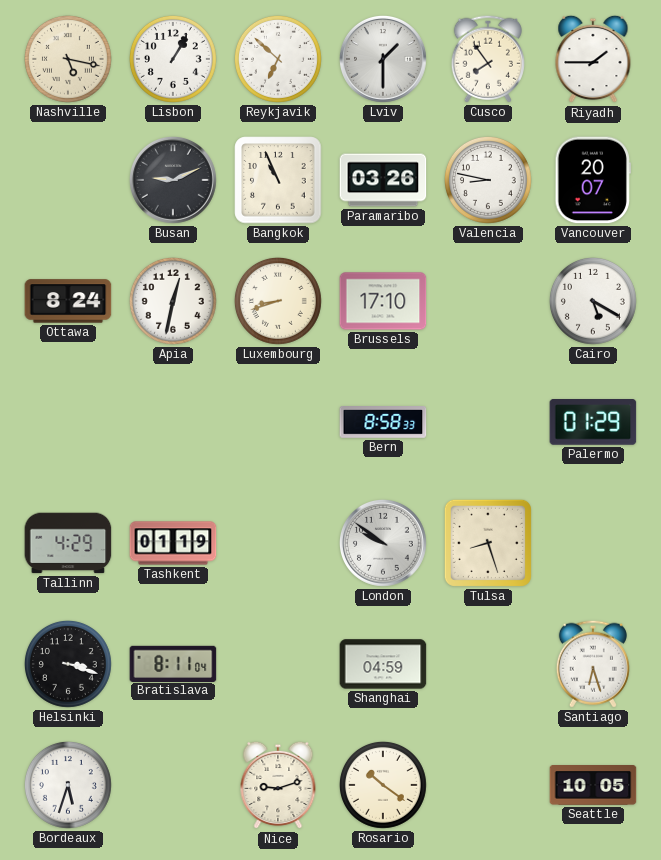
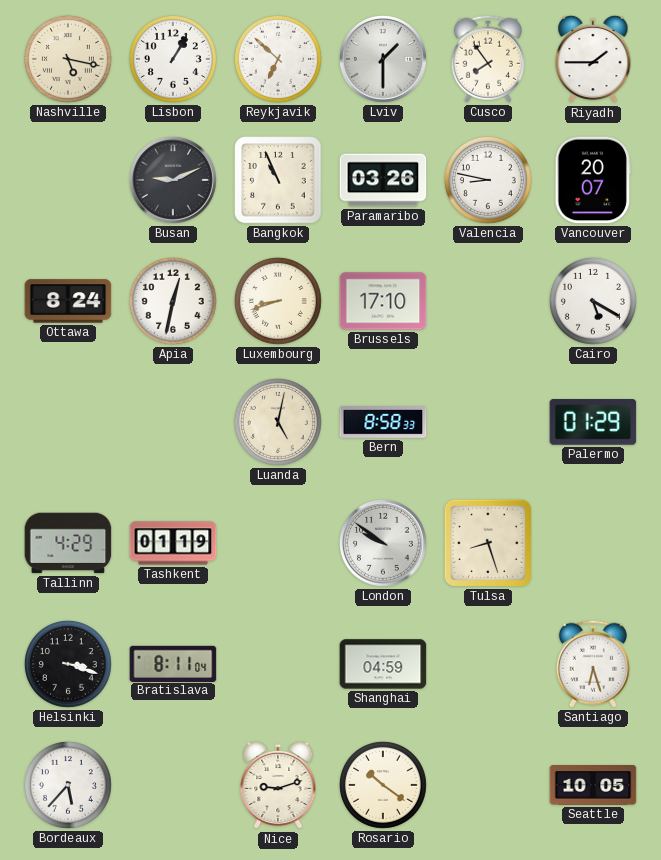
Luanda: none -> 5:02
Bordeaux: 5:33 -> 5:37
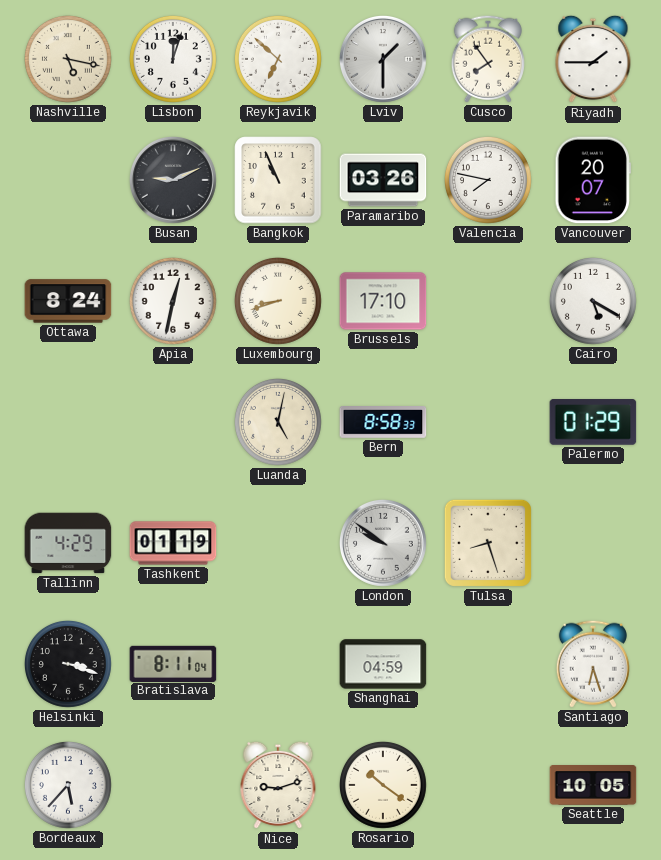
Lisbon: 1:05 -> 12:03
Valencia: 8:47 -> 7:47
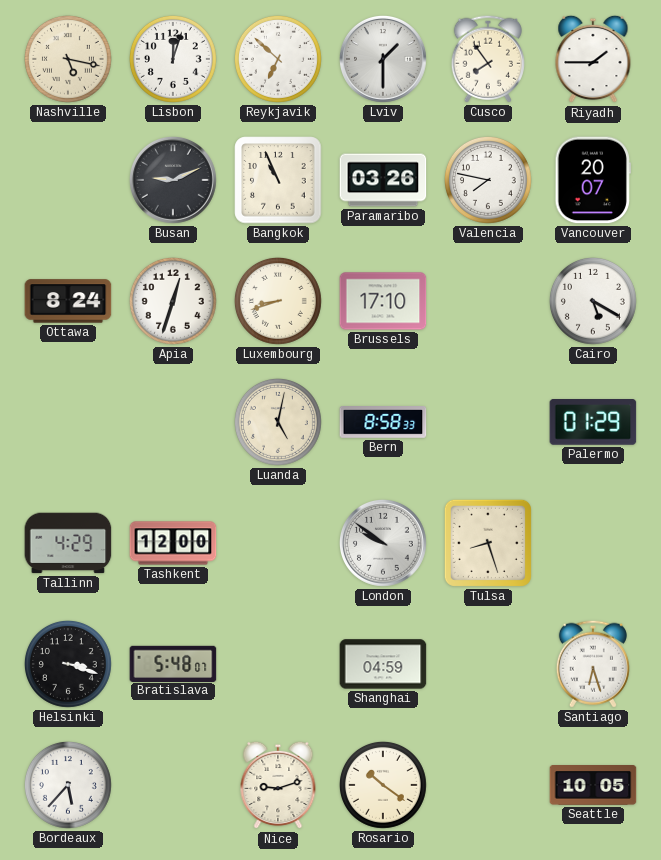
Apia: 12:32 -> 12:33
Tashkent: 01:19 -> 12:00
Bratislava: 8:11 -> 5:48
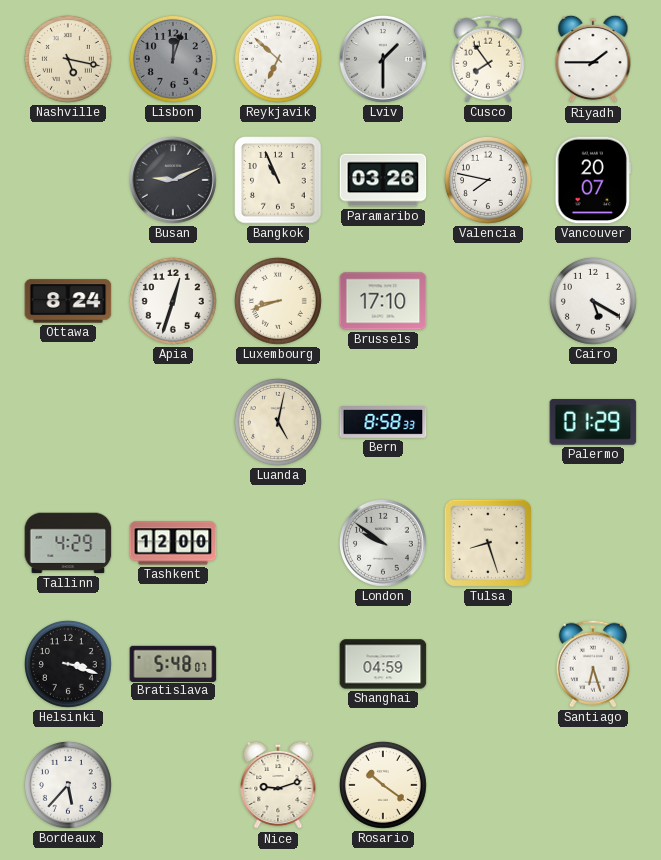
Lisbon dial: white -> grey
Seattle: 10:05 -> none
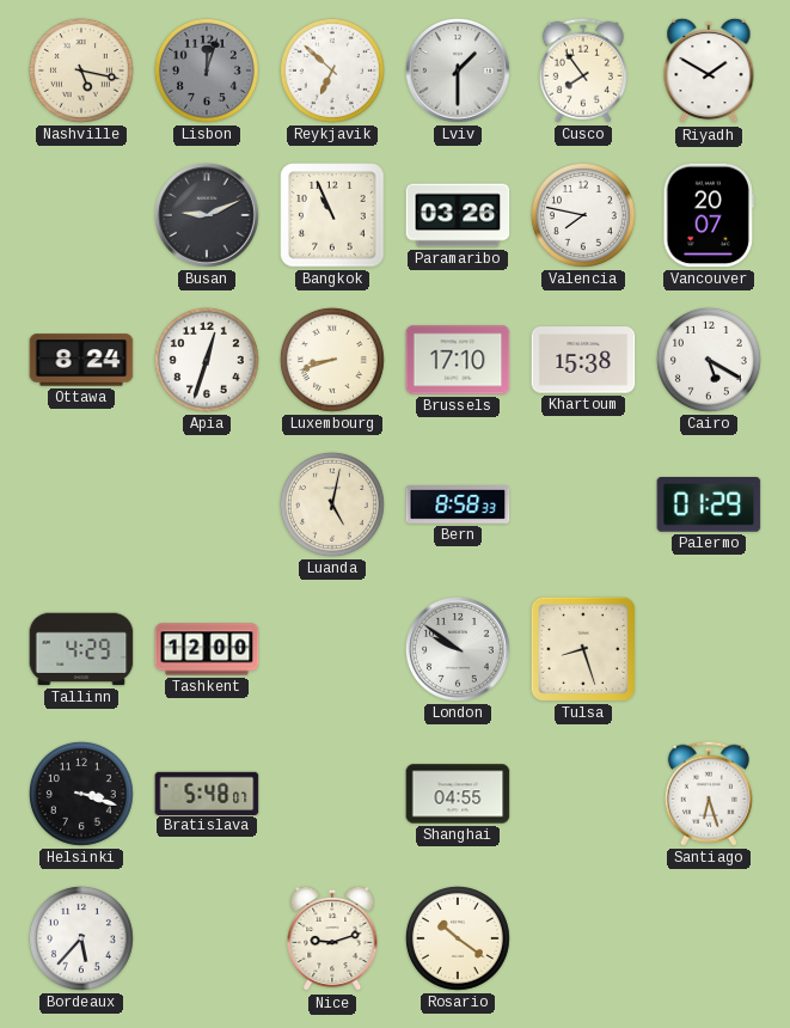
Riyadh: 1:45 -> 1:50
Khartoum: none -> 15:38
Shanghai: 04:59 -> 04:55
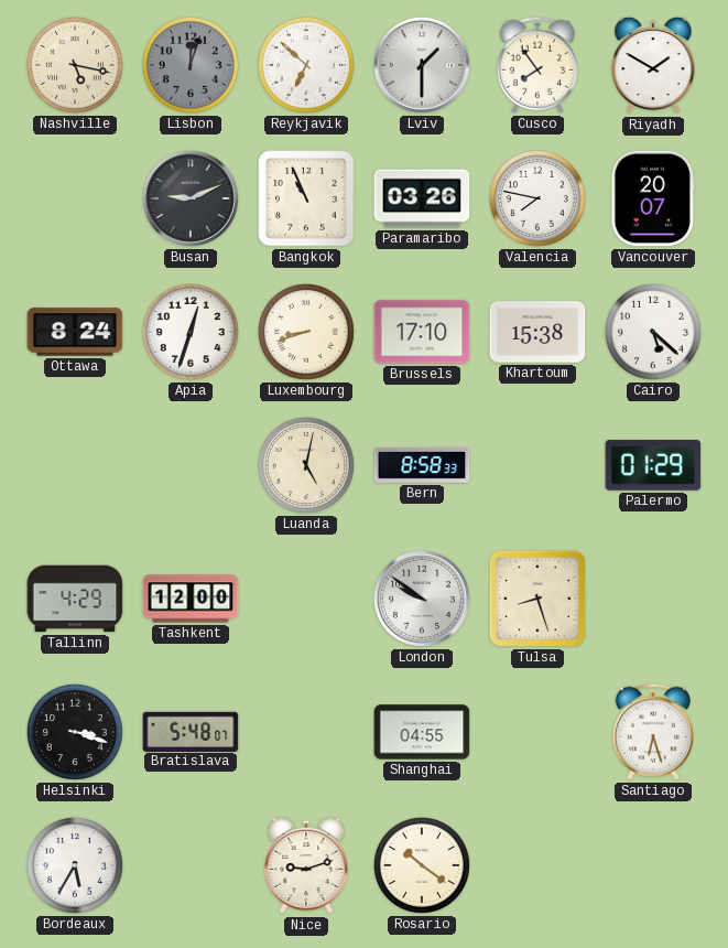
Cairo: 5:20 -> 5:22
Bordeaux: 5:37 -> 5:35
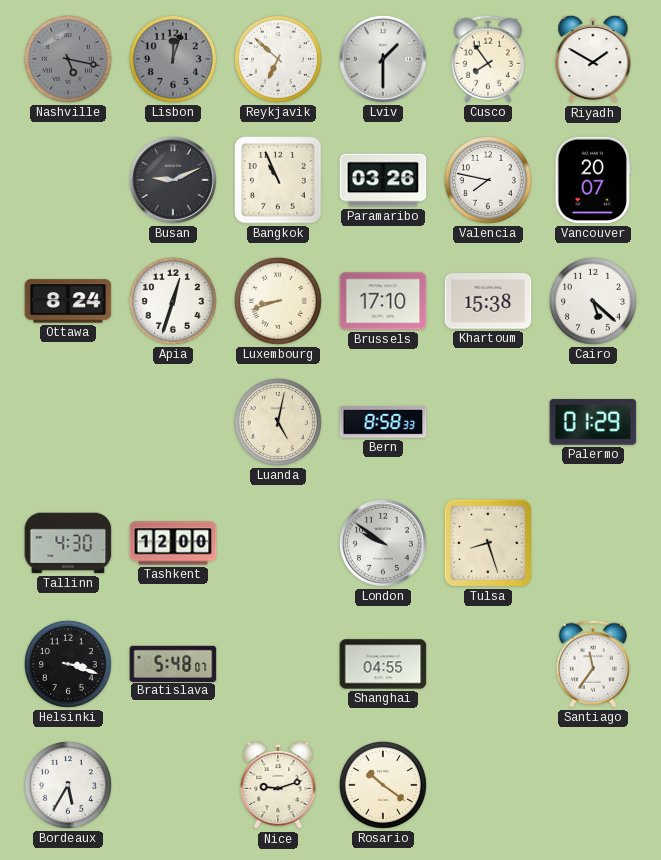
Nashville dial: cream -> grey
Tallinn: 4:29 -> 4:30
Santiago: 6:27 -> 11:36
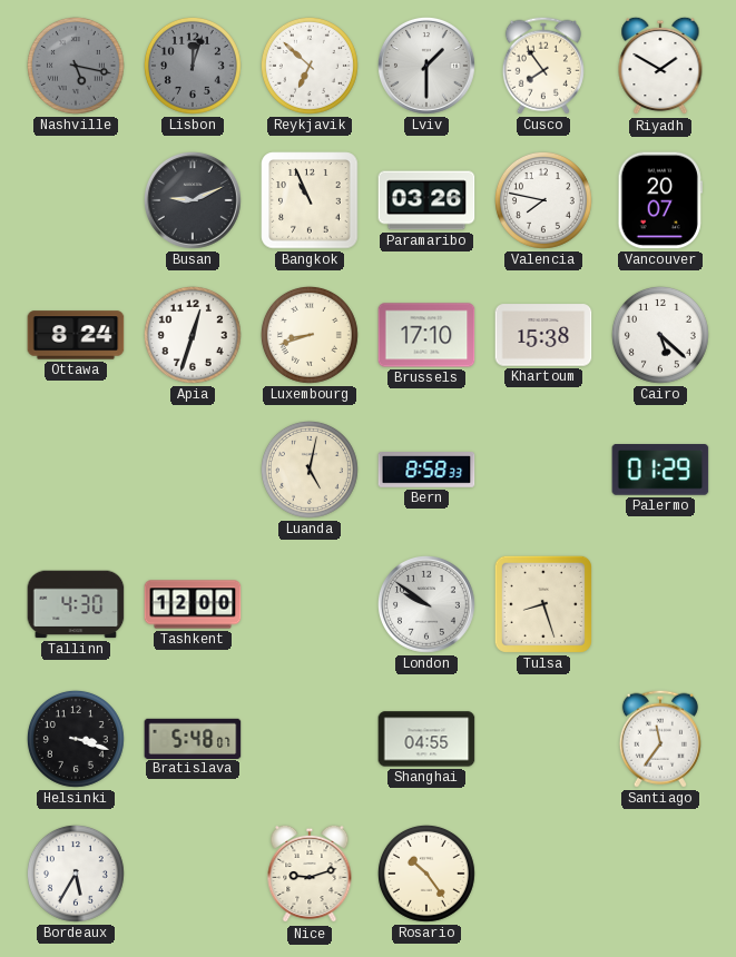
Rosario: 10:21 -> 10:24
